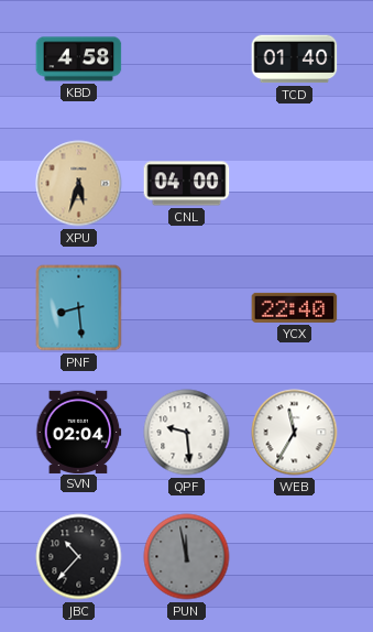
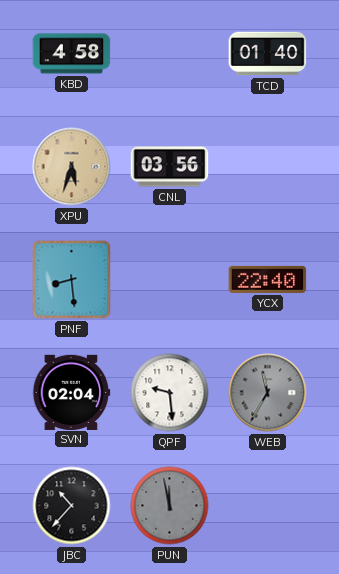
CNL: 04:00 -> 03:56
WEB dial: white -> grey
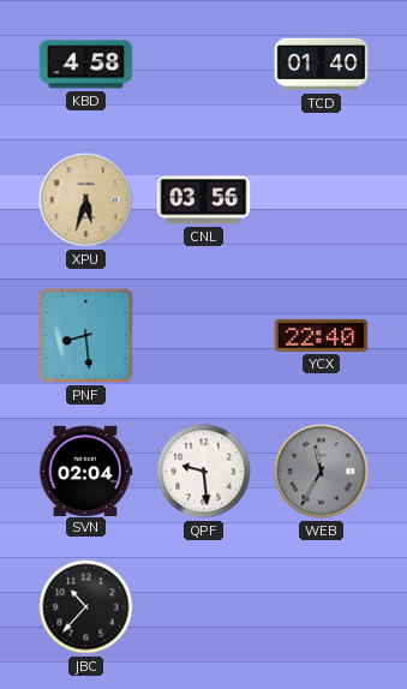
PUN: 11:58 -> none
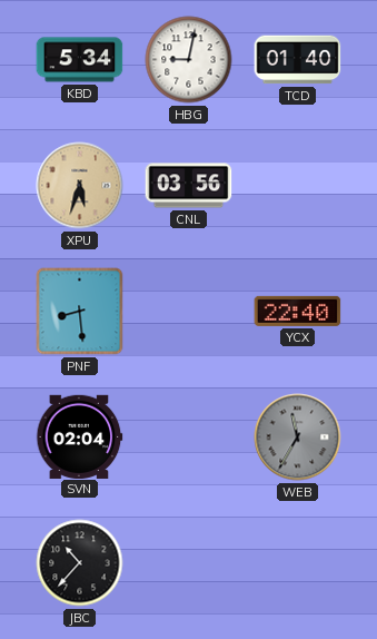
KBD: 4:58 -> 5:34
HBG: none -> 9:02
QPF: 9:29 -> none
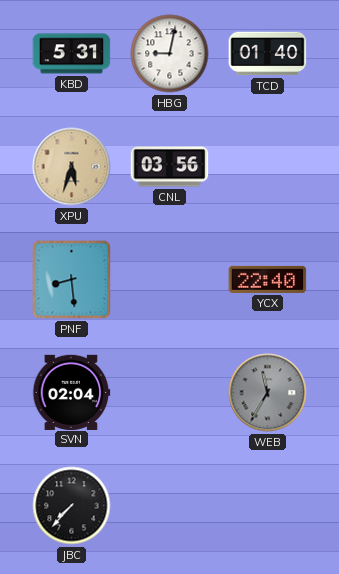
KBD: 5:34 -> 5:31
JBC: 10:37 -> 7:37
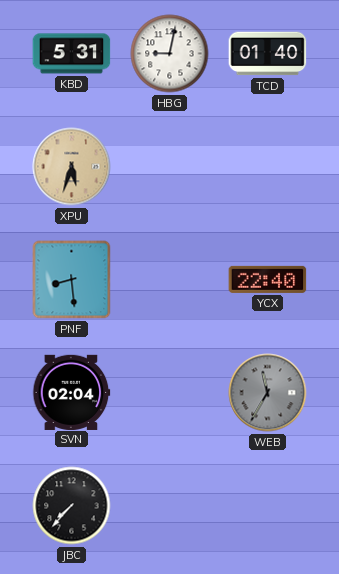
CNL: 03:56 -> none
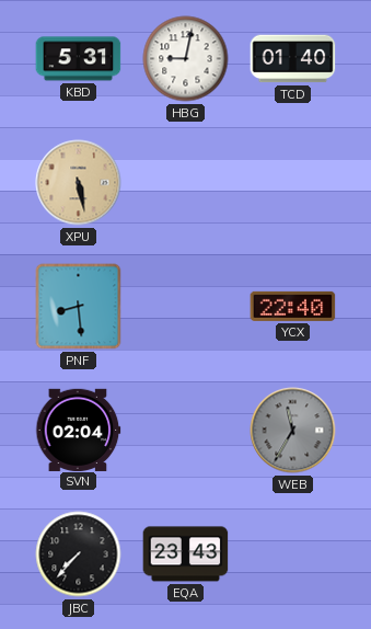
XPU: 5:33 -> 5:28
EQA: none -> 23:43
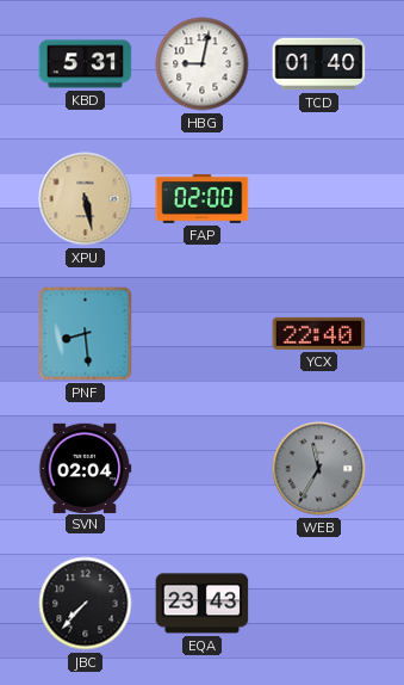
FAP: none -> 02:00
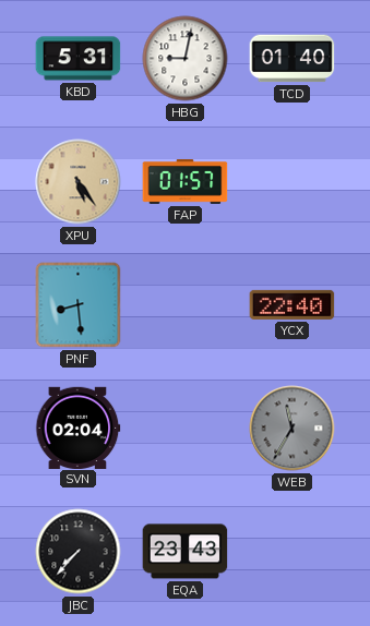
XPU: 5:28 -> 5:24
FAP: 02:00 -> 01:57
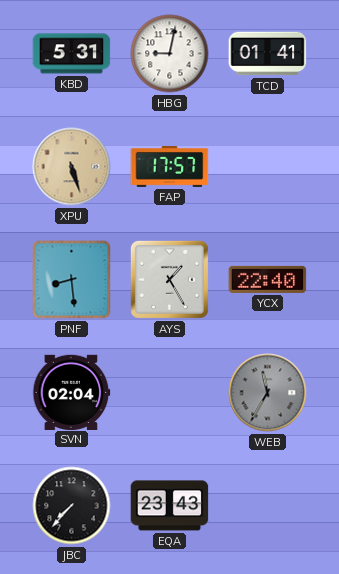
TCD: 01:40 -> 01:41
XPU: 5:24 -> 5:27
FAP: 01:57 -> 17:57
AYS: none -> 1:25
